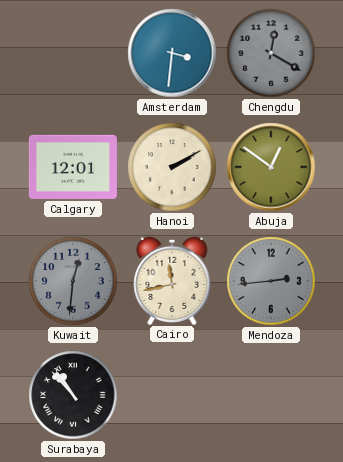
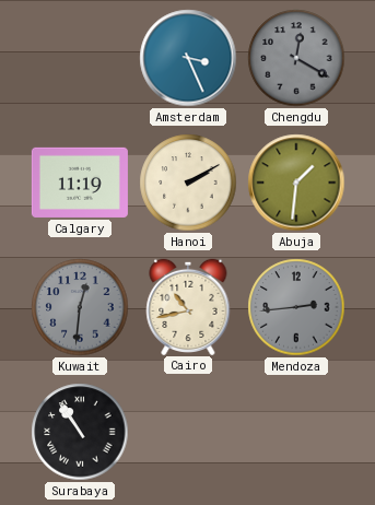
Amsterdam: 3:31 -> 3:26
Calgary: 12:01 -> 11:19
Abuja: 12:51 -> 1:31
Cairo: 11:43 -> 10:43
Surabaya: 10:53 -> 10:54
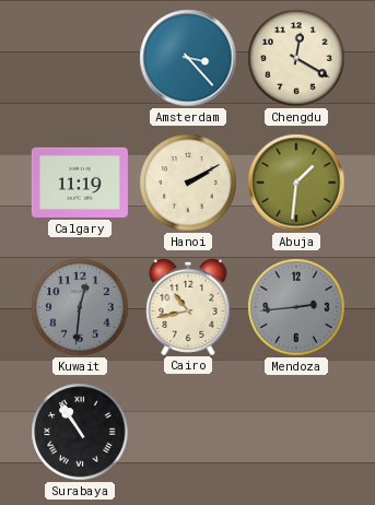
Amsterdam: 3:26 -> 3:23
Chengdu dial: grey -> cream
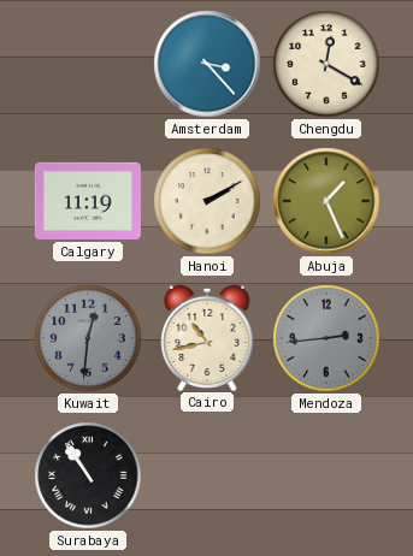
Abuja: 1:31 -> 1:26
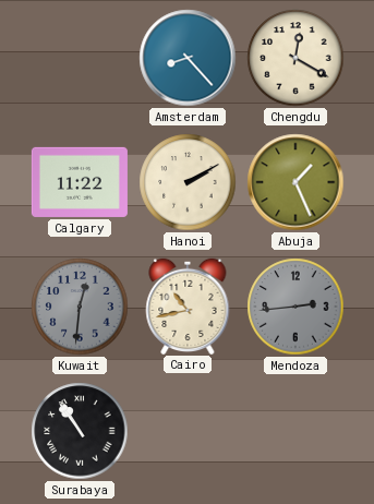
Amsterdam: 3:23 -> 8:23
Calgary: 11:19 -> 11:22
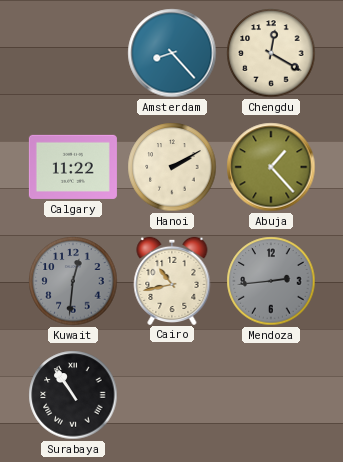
Abuja: 1:26 -> 1:23
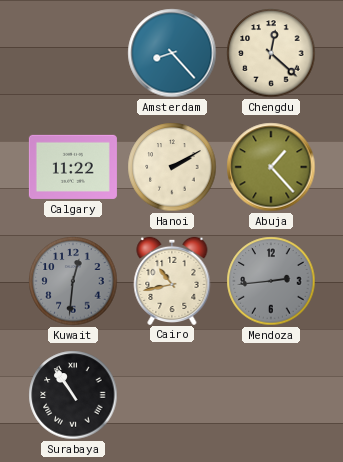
Chengdu: 12:20 -> 12:22
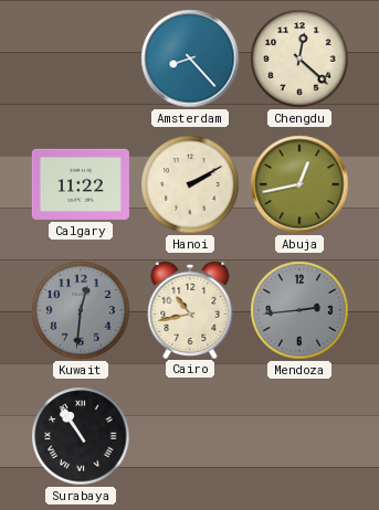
Abuja: 1:23 -> 12:43
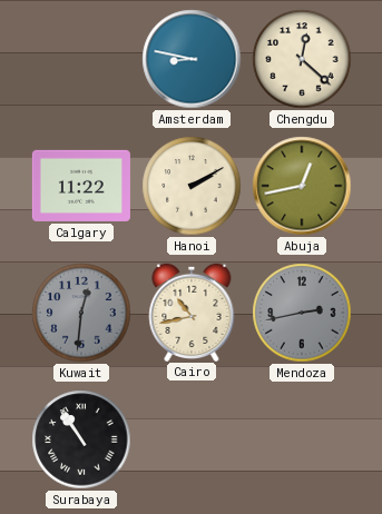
Amsterdam: 8:23 -> 8:47
Mendoza: 2:44 -> 2:43
